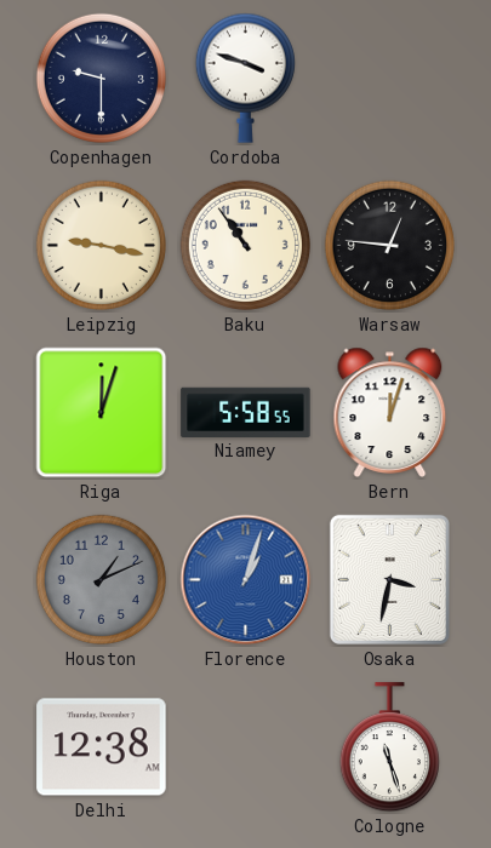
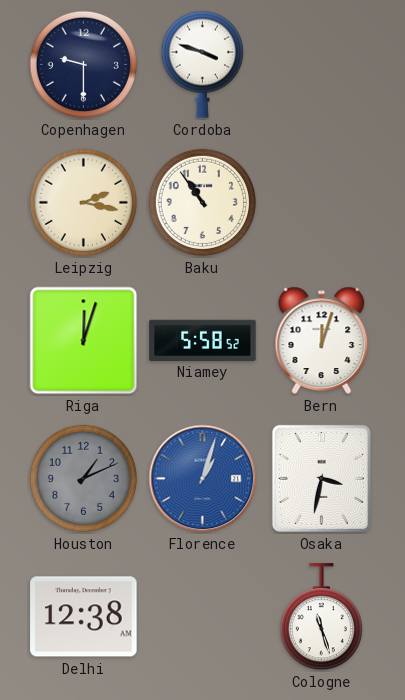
Leipzig: 9:17 -> 2:17
Warsaw: 12:46 -> none
Niamey: 5:58:55 -> 5:58:52
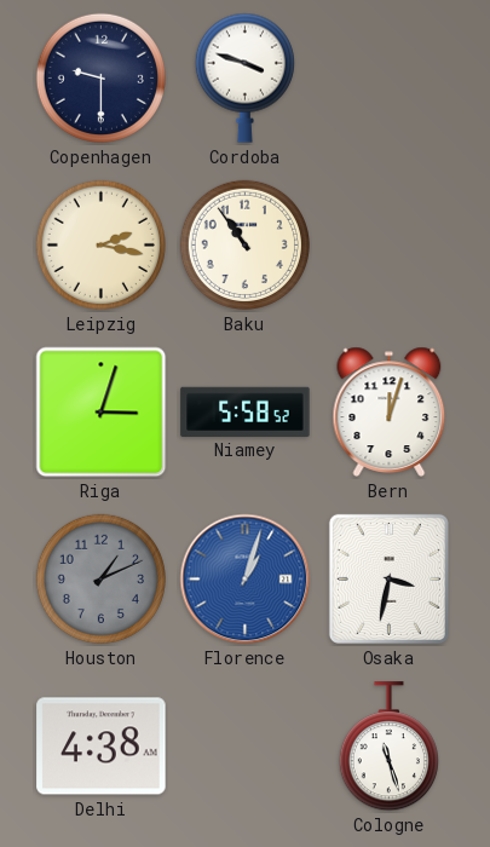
Riga: 12:03 -> 3:03
Delhi: 12:38 -> 4:38
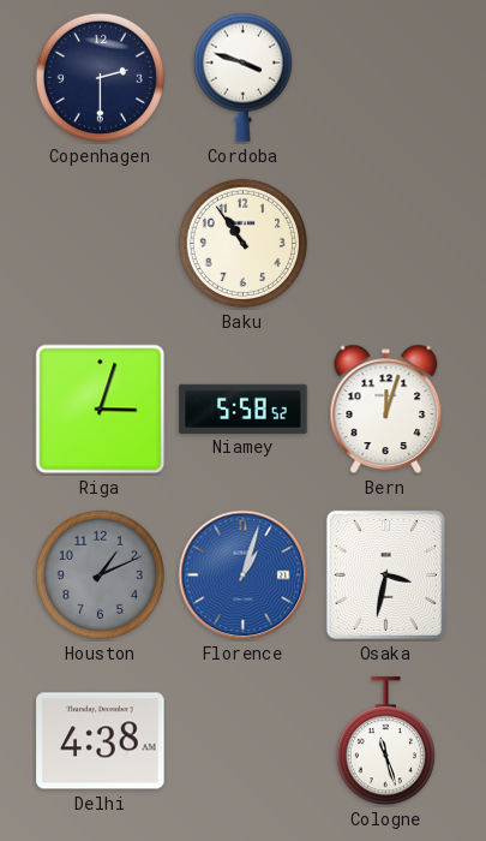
Copenhagen: 9:30 -> 2:30
Leipzig: 2:17 -> none
